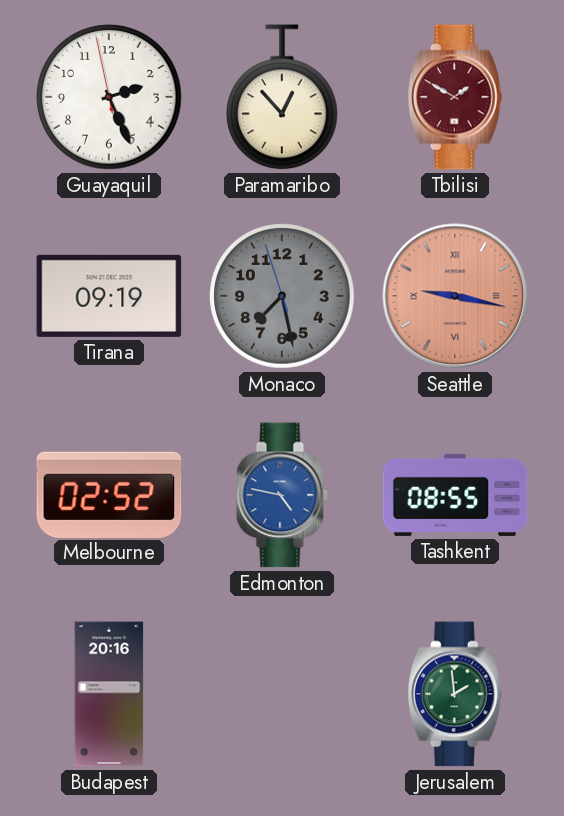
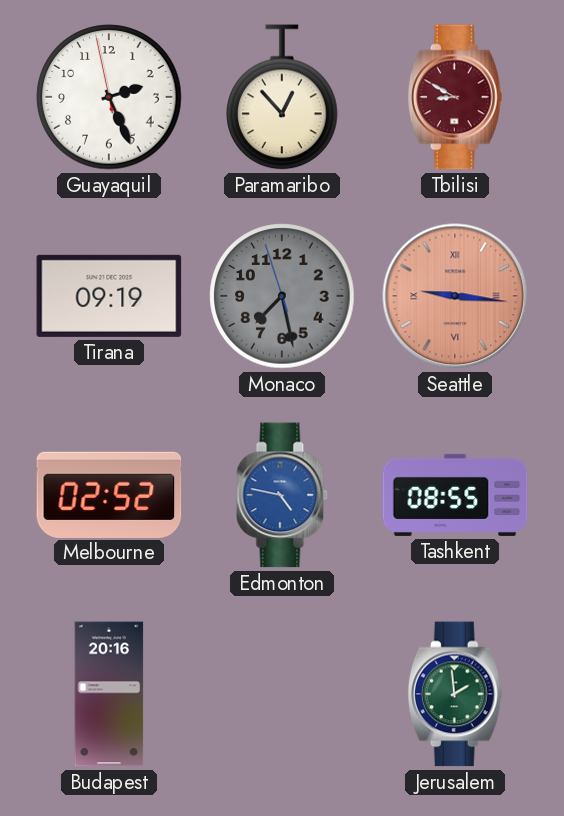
Tbilisi: 1:50 -> 8:50
Seattle: 9:17 -> 9:16
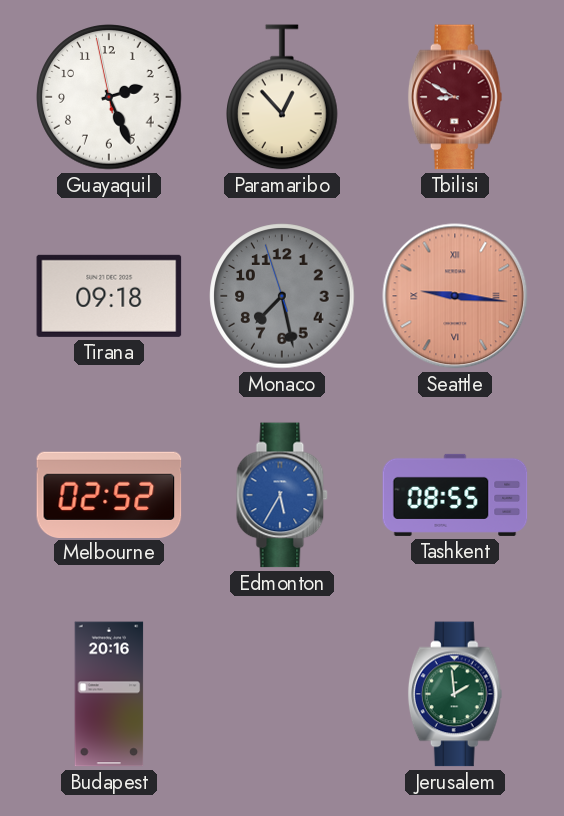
Tirana: 09:19 -> 09:18
Edmonton: 4:47 -> 5:35
